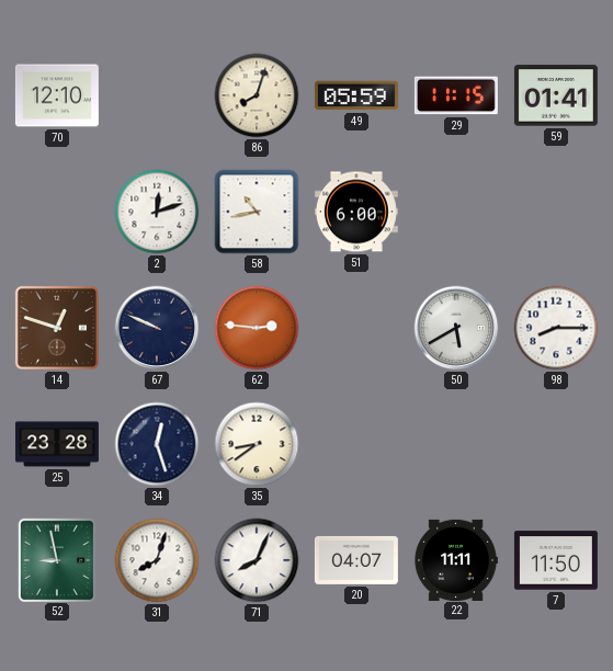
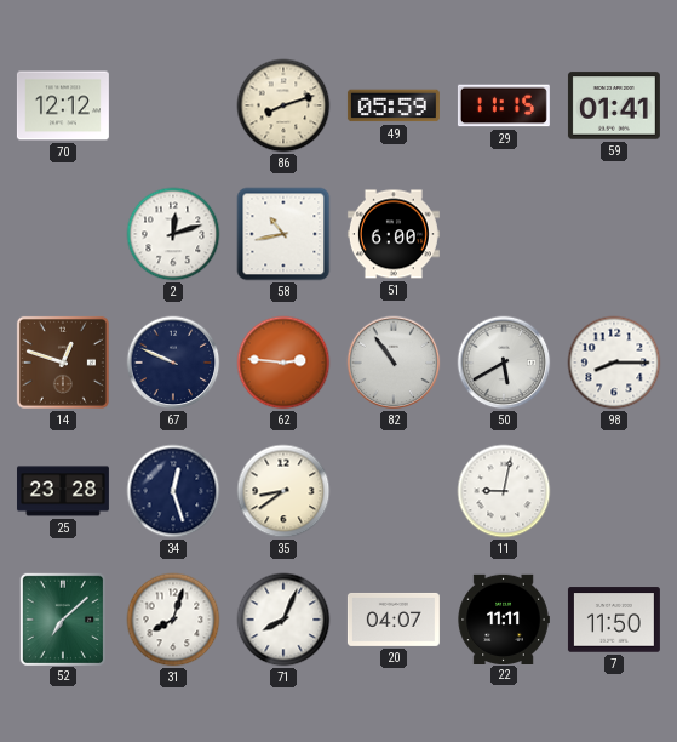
70: 12:10 -> 12:12
86: 8:03 -> 8:12
82: none -> 10:54
11: none -> 9:02
52: 8:58 -> 7:08
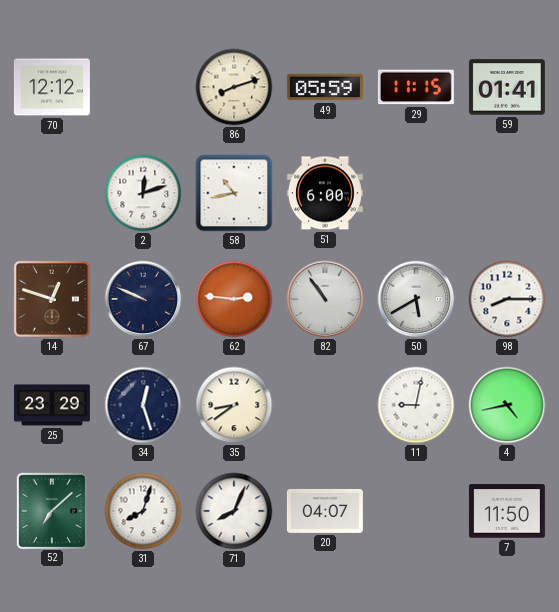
25: 23:28 -> 23:29
4: none -> 4:43
22: 11:11 -> none
